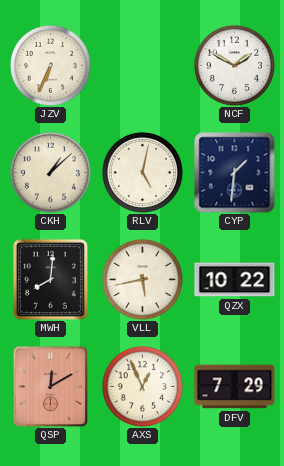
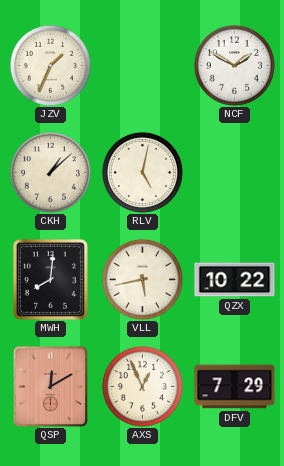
JZV: 6:34 -> 1:34
CYP: 1:31 -> none
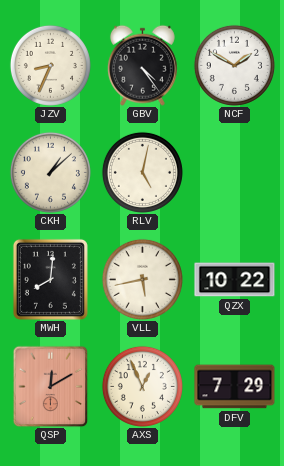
JZV: 1:34 -> 8:34
GBV: none -> 4:24
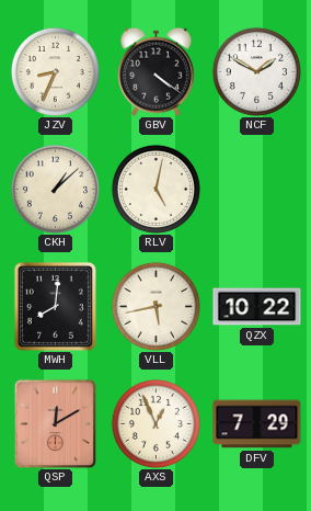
GBV: 4:24 -> 4:21
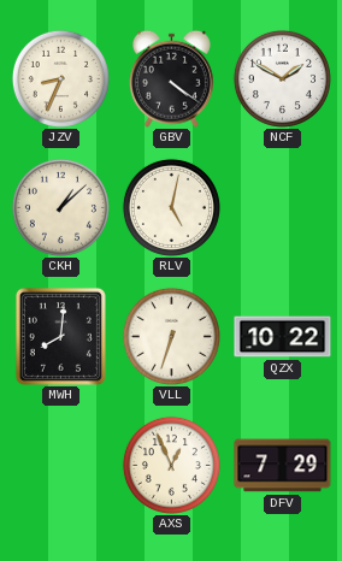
VLL: 5:43 -> 6:33
QSP: 12:10 -> none
